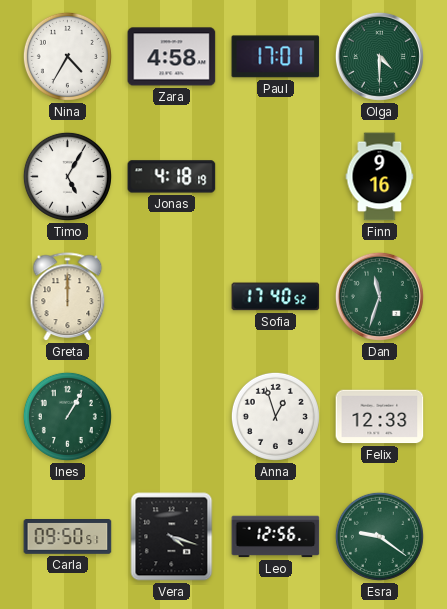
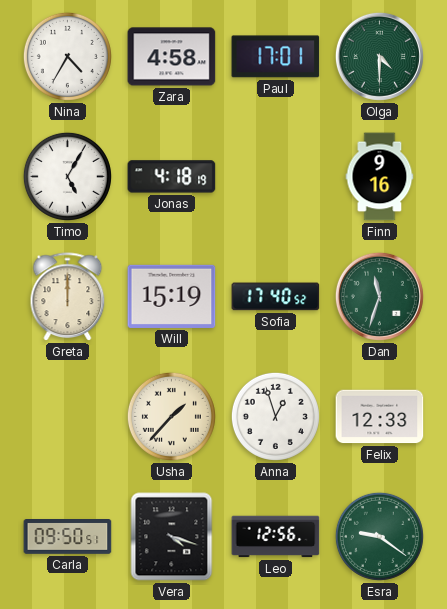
Will: none -> 15:19
Ines: 1:05 -> none
Usha: none -> 1:37
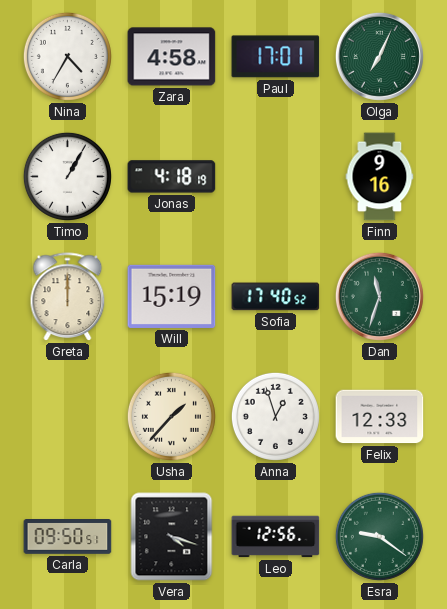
Olga: 4:30 -> 7:04
Timo: 5:05 -> 1:05
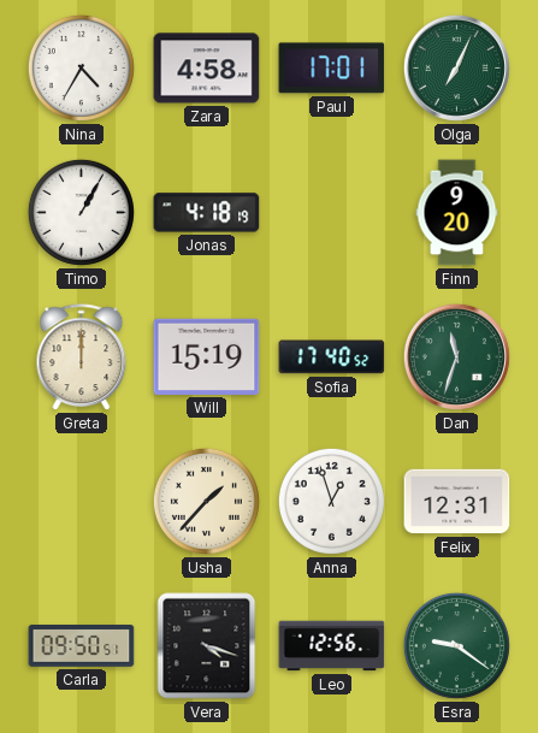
Finn: 9:16 -> 9:20
Felix: 12:33 -> 12:31
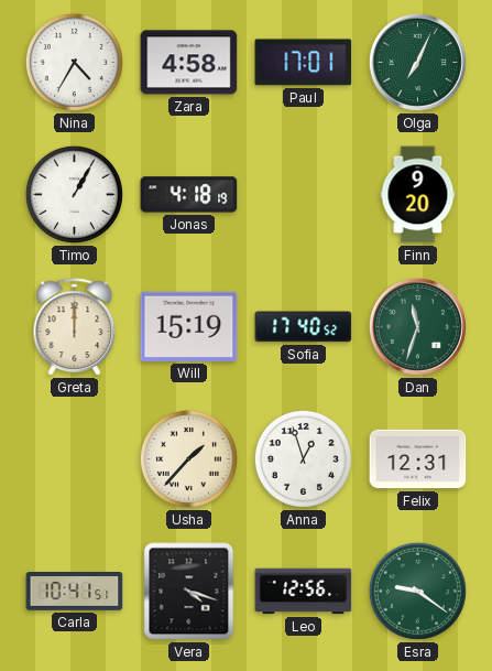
Carla: 09:50 -> 10:41
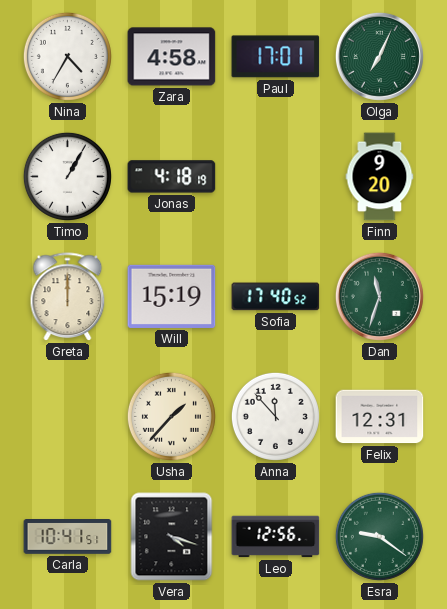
Anna: 12:57 -> 11:53
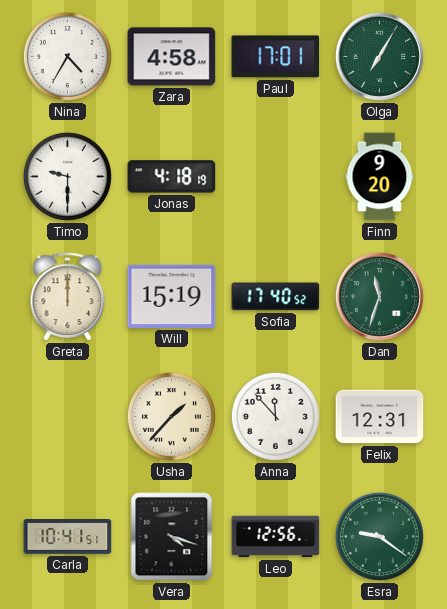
Olga: 7:04 -> 7:05
Timo: 1:05 -> 9:30
